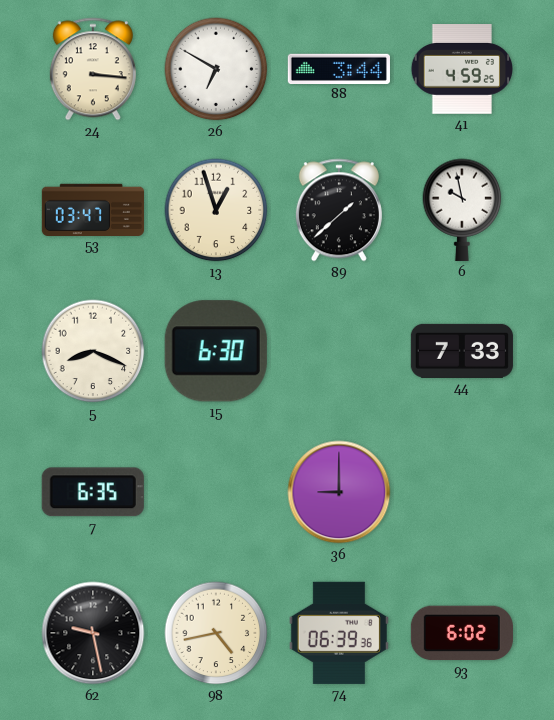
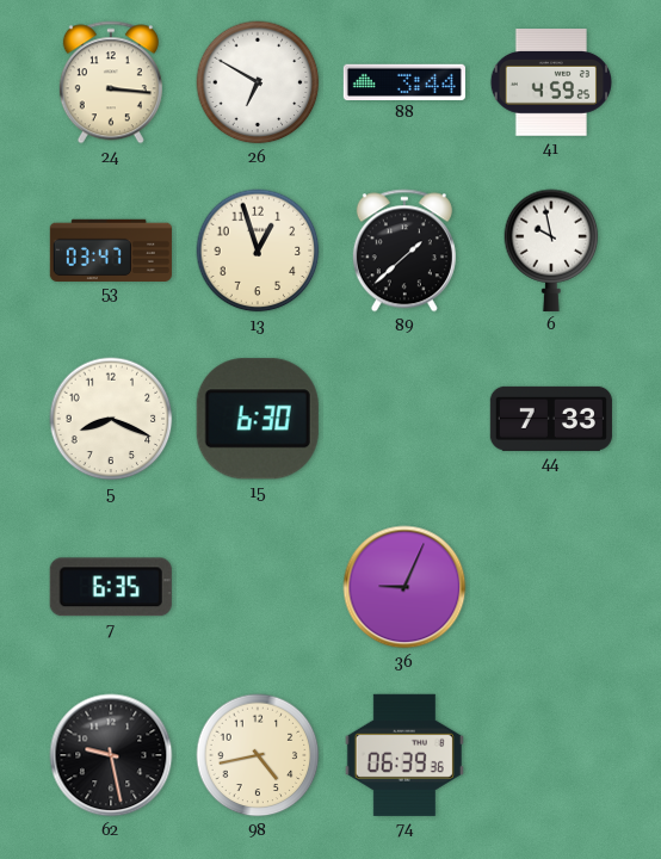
36: 9:00 -> 9:04
93: 6:02 -> none
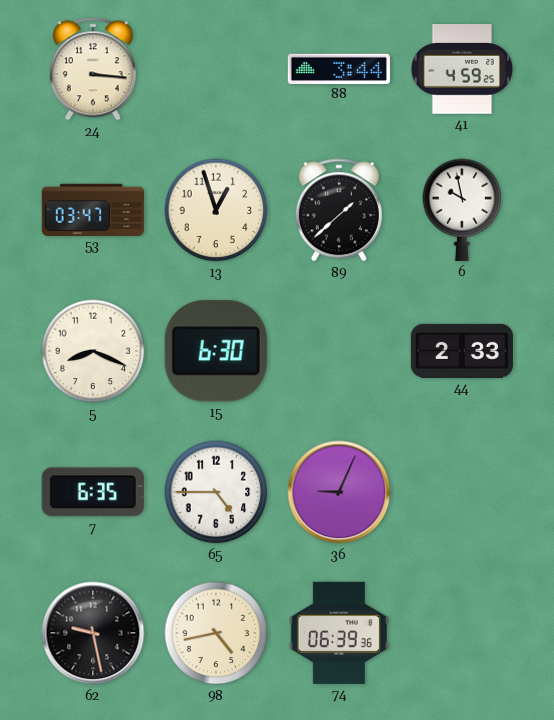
26: 6:50 -> none
44: 7:33 -> 2:33
65: none -> 4:45
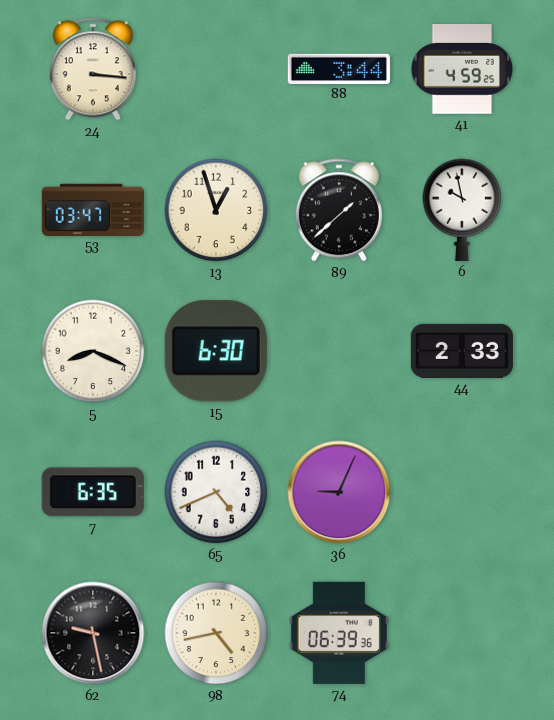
65: 4:45 -> 4:41
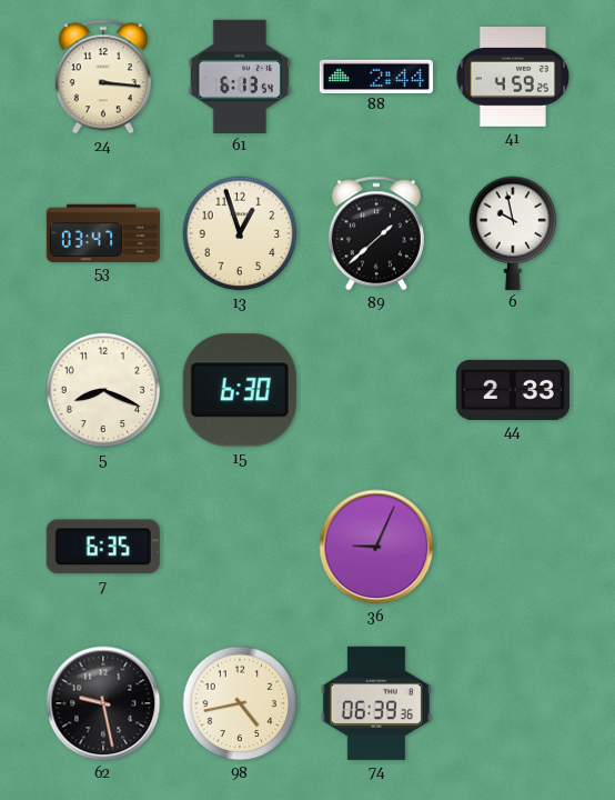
61: none -> 6:13
88: 3:44 -> 2:44
65: 4:41 -> none
